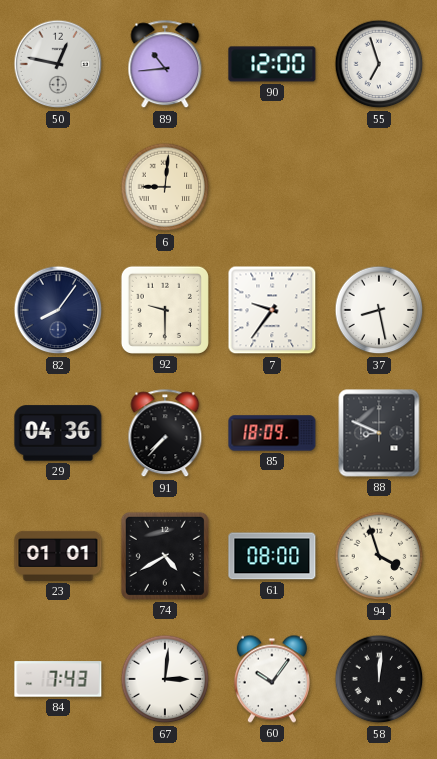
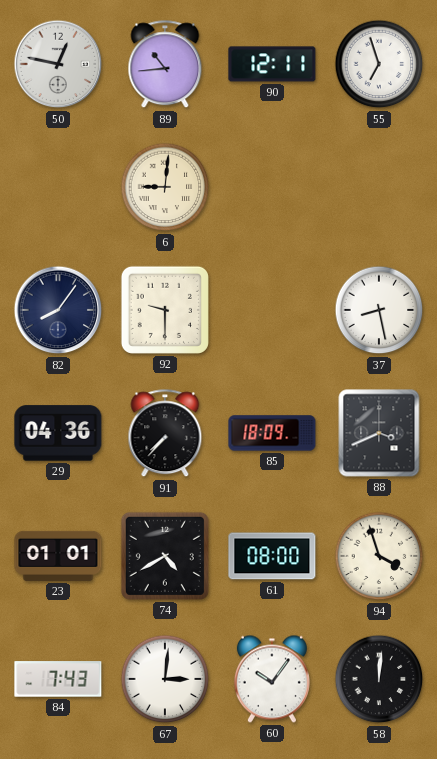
90: 12:00 -> 12:11
7: 9:36 -> none
88: 8:49 -> 3:41
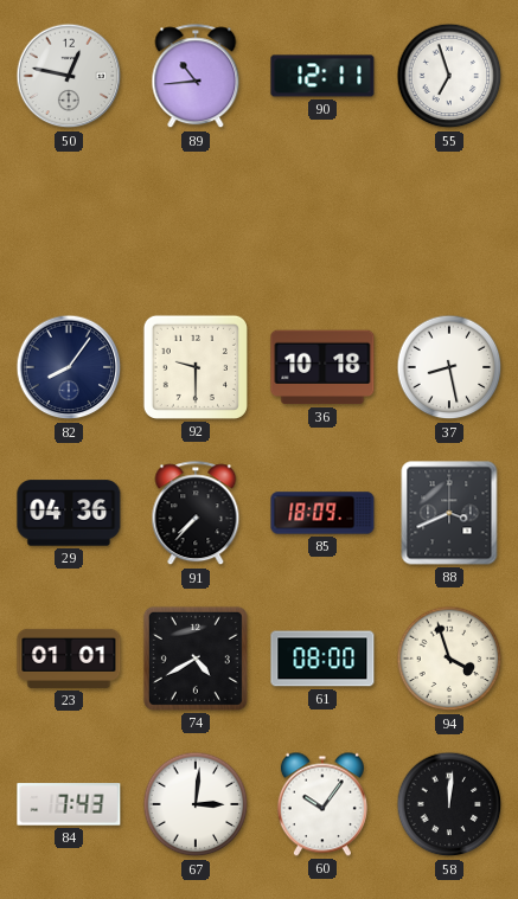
6: 9:01 -> none
36: none -> 10:18
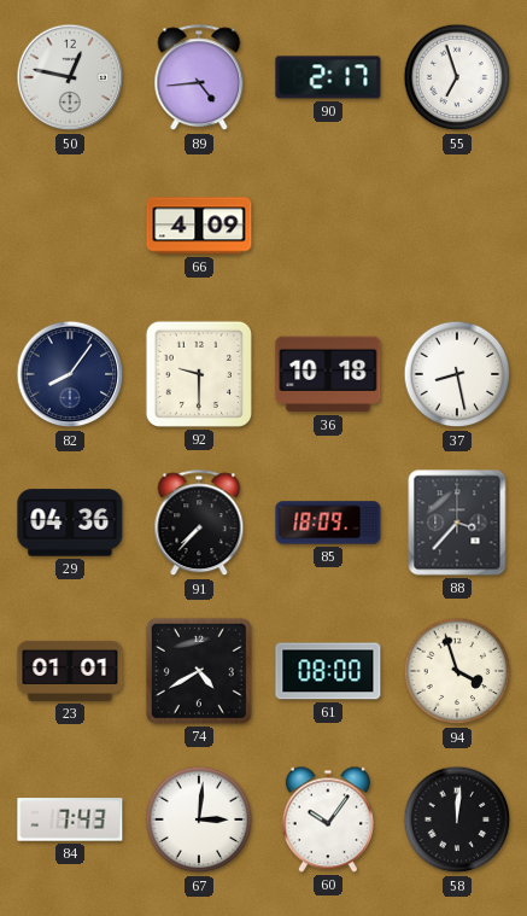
89: 10:44 -> 4:44
90: 12:11 -> 2:17
66: none -> 4:09
88: 3:41 -> 3:37
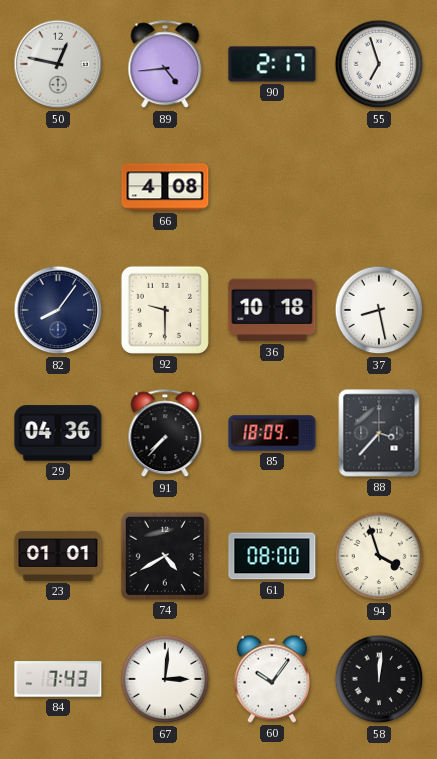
66: 4:09 -> 4:08
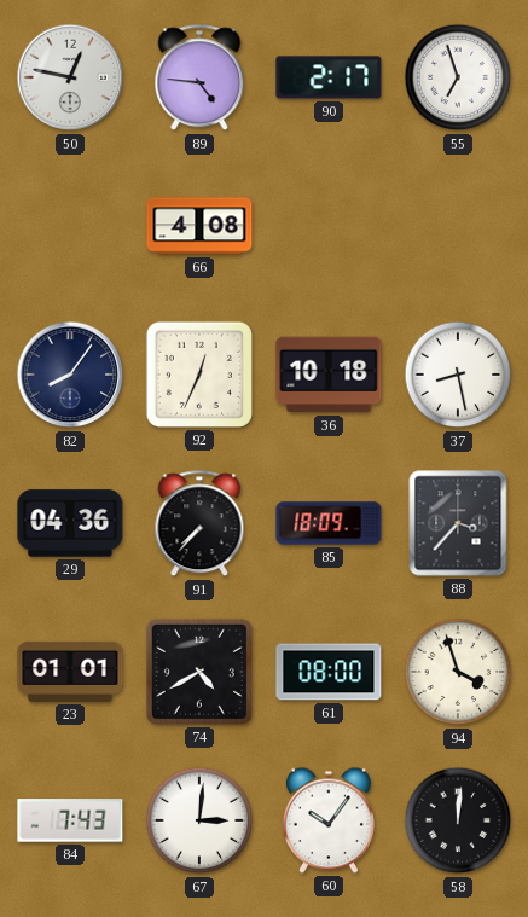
89: 4:44 -> 4:46
92: 9:30 -> 12:34
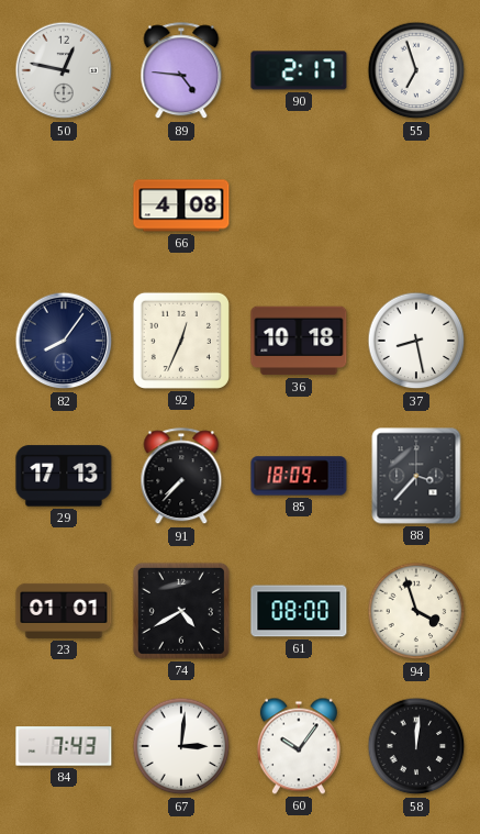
29: 04:36 -> 17:13
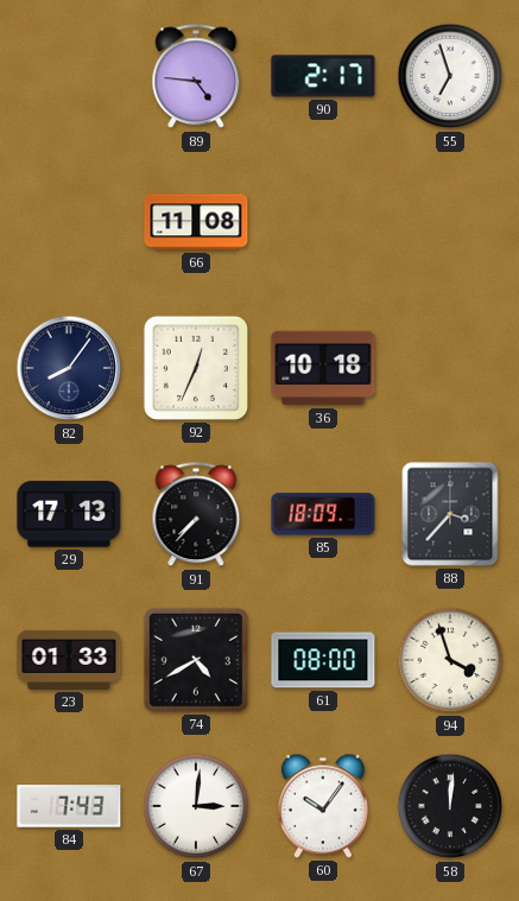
50: 12:47 -> none
66: 4:08 -> 11:08
37: 8:28 -> none
23: 01:01 -> 01:33
